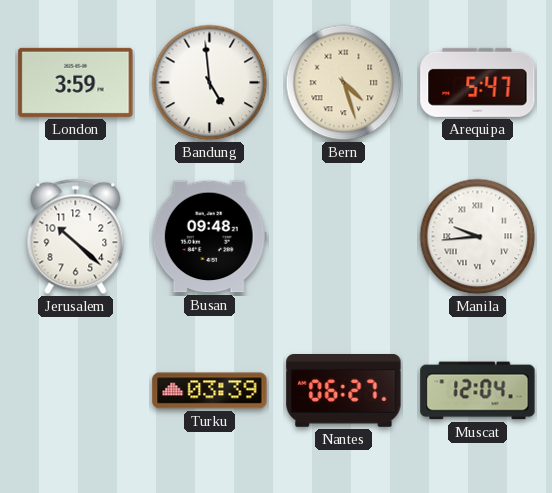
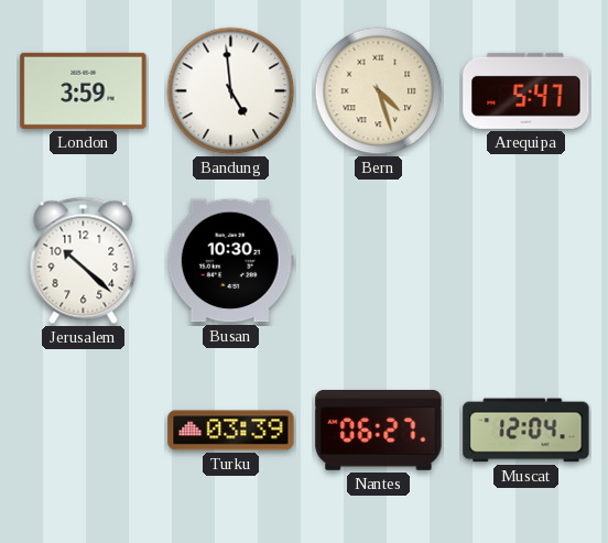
Busan: 09:48 -> 10:30
Manila: 9:44 -> none
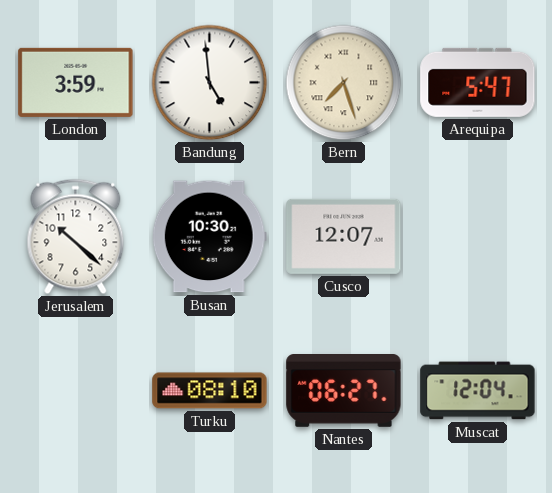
Bern: 4:27 -> 7:27
Cusco: none -> 12:07
Turku: 03:39 -> 08:10
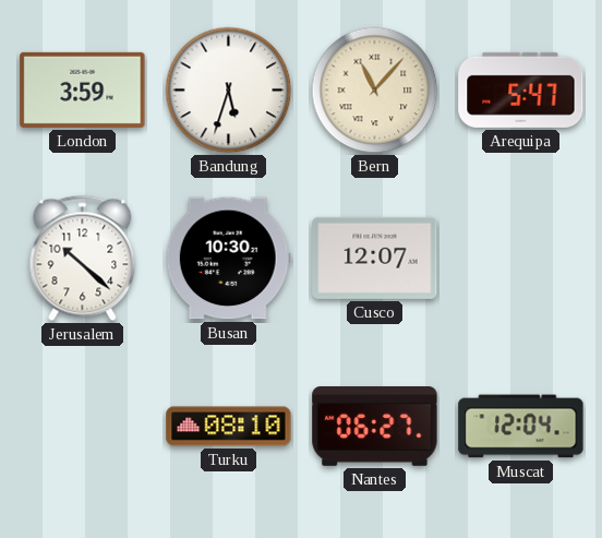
Bandung: 4:59 -> 5:33
Bern: 7:27 -> 11:07
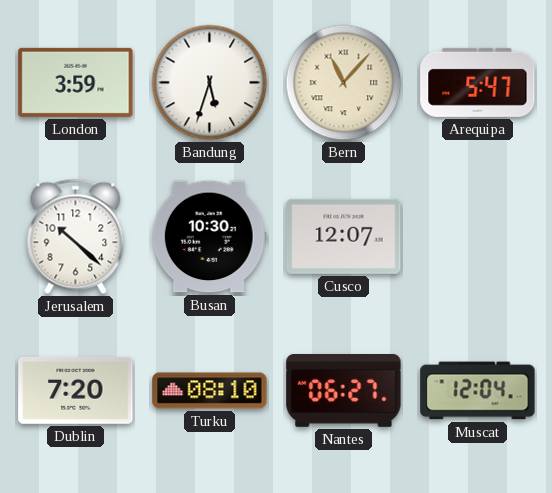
Dublin: none -> 7:20
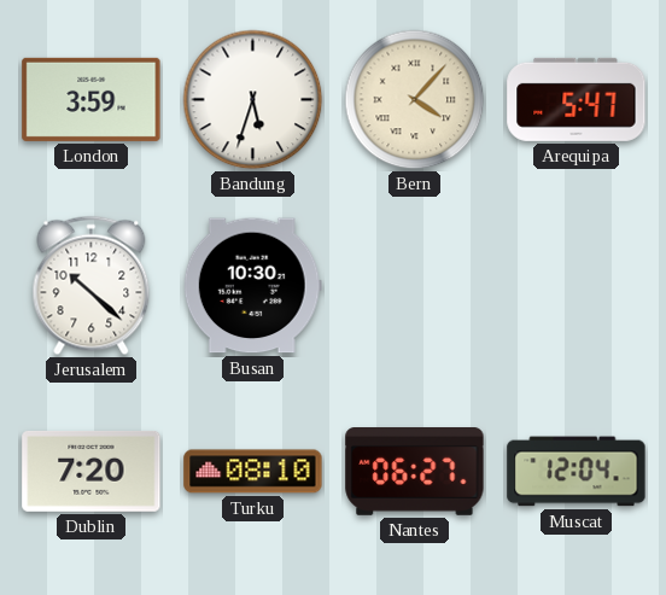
Bern: 11:07 -> 4:07
Cusco: 12:07 -> none
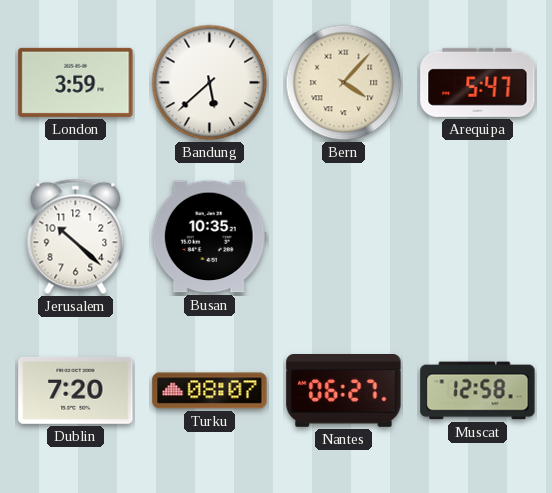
Bandung: 5:33 -> 5:38
Busan: 10:30 -> 10:35
Turku: 08:10 -> 08:07
Muscat: 12:04 -> 12:58
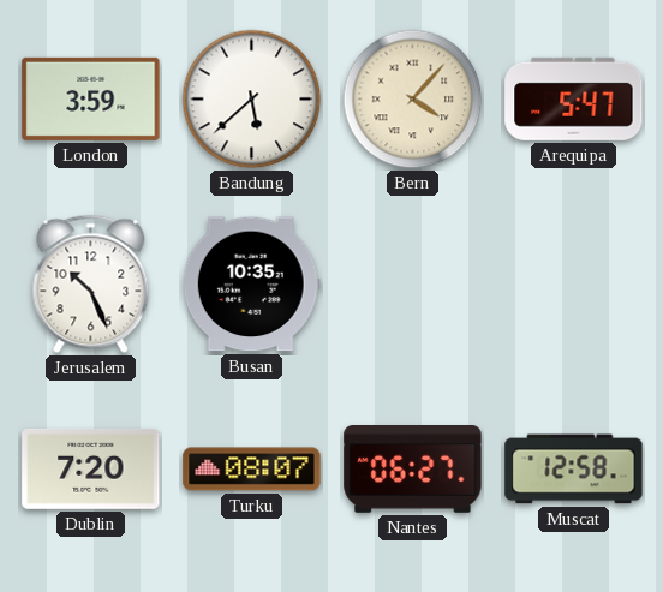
Jerusalem: 10:22 -> 10:26
